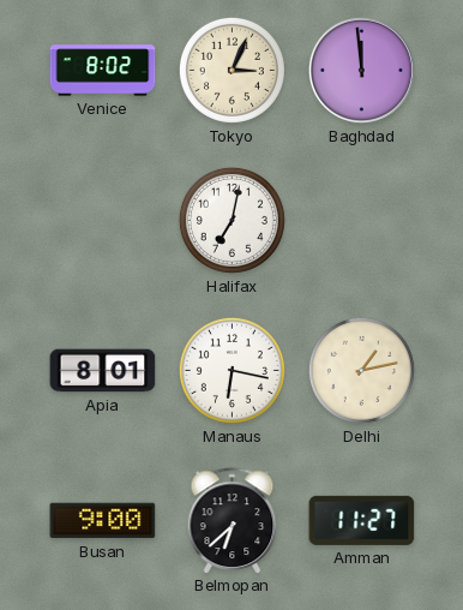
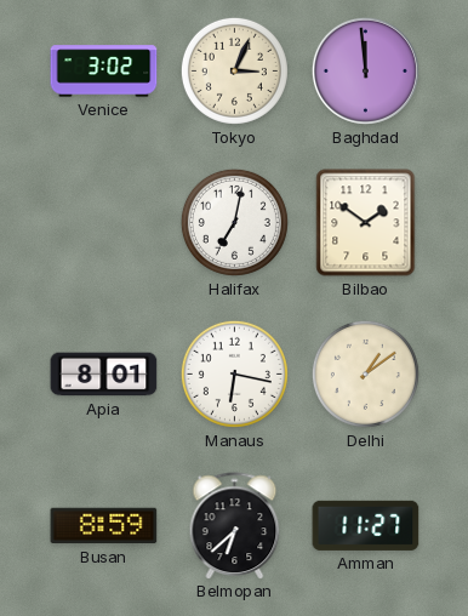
Venice: 8:02 -> 3:02
Bilbao: none -> 1:51
Delhi: 1:13 -> 1:09
Busan: 9:00 -> 8:59
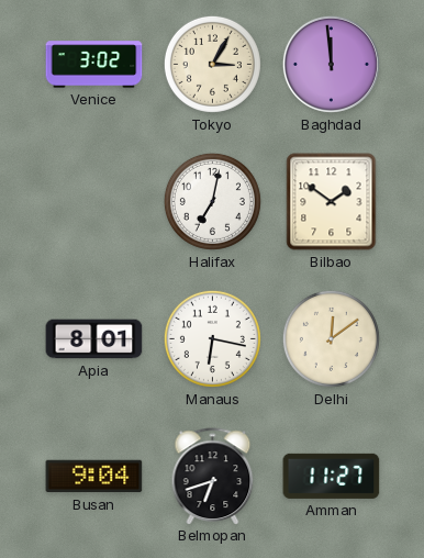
Tokyo: 3:04 -> 3:05
Delhi: 1:09 -> 12:09
Busan: 8:59 -> 9:04
Belmopan: 6:38 -> 6:42
